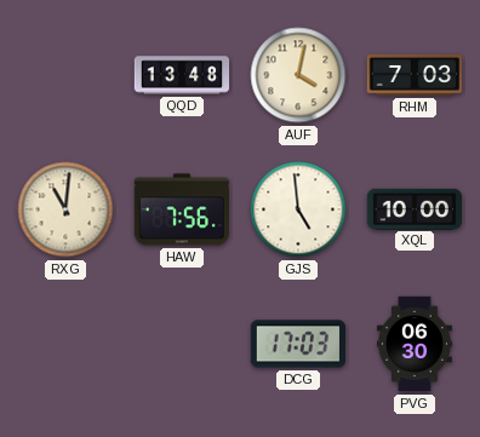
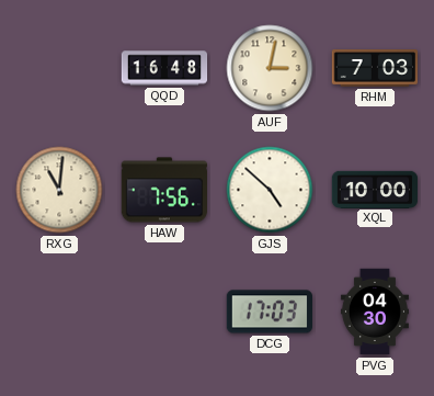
QQD: 13:48 -> 16:48
AUF: 4:02 -> 3:02
GJS: 4:59 -> 4:52
PVG: 06:30 -> 04:30
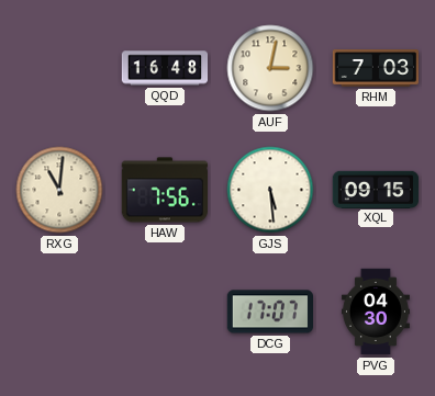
GJS: 4:52 -> 5:29
XQL: 10:00 -> 09:15
DCG: 17:03 -> 17:07
